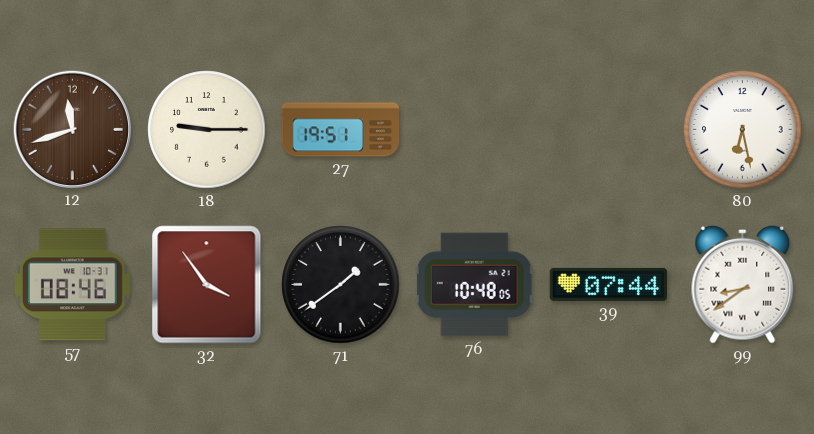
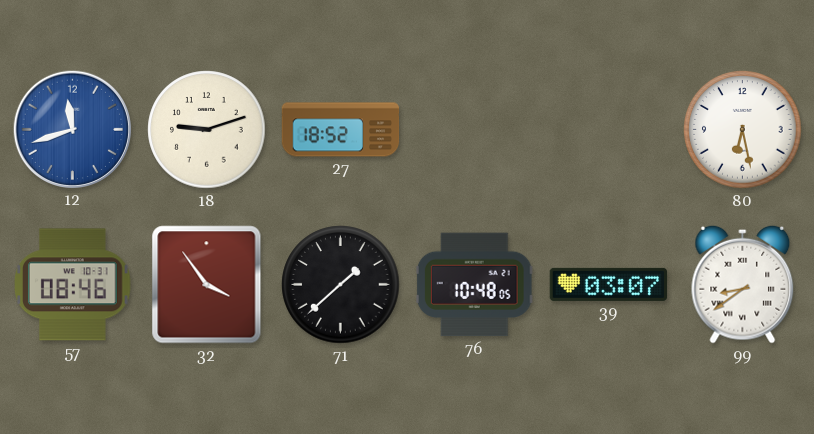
12 dial: brown -> blue
18: 9:15 -> 9:12
27: 19:51 -> 18:52
71: 1:39 -> 1:38
39: 07:44 -> 03:07
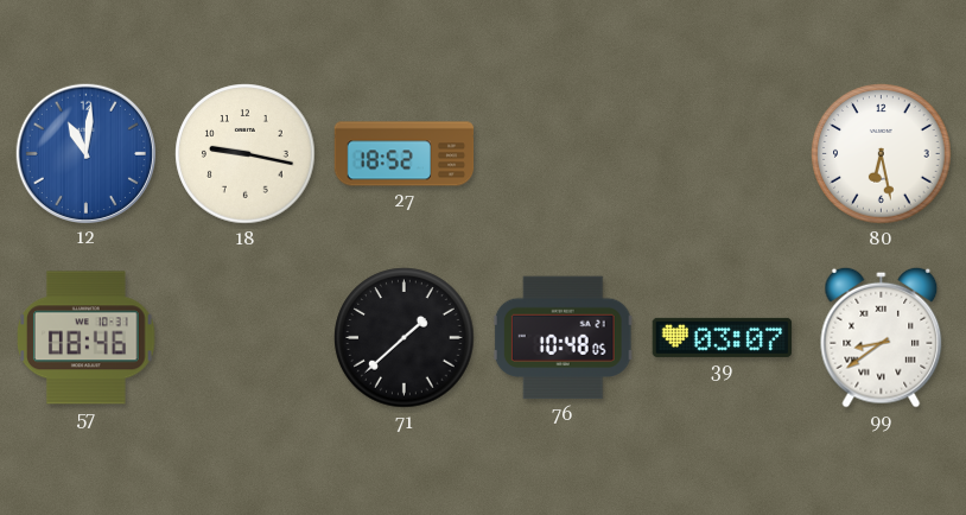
12: 11:42 -> 11:01
18: 9:12 -> 9:17
32: 3:54 -> none
